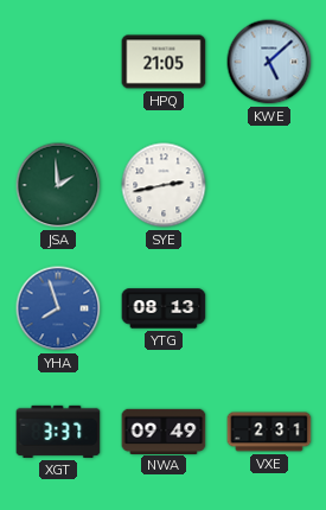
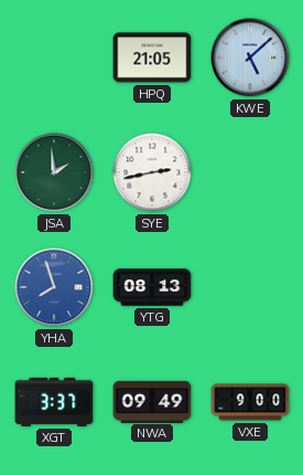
VXE: 2:31 -> 9:00
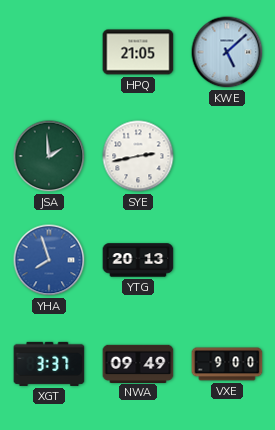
YTG: 08:13 -> 20:13
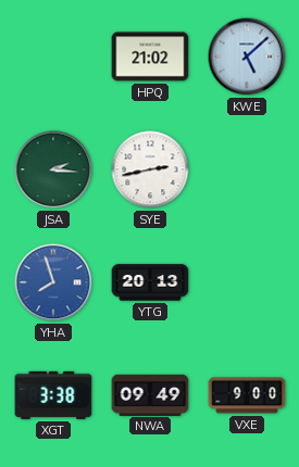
HPQ: 21:05 -> 21:02
JSA: 1:59 -> 2:16
XGT: 3:37 -> 3:38
